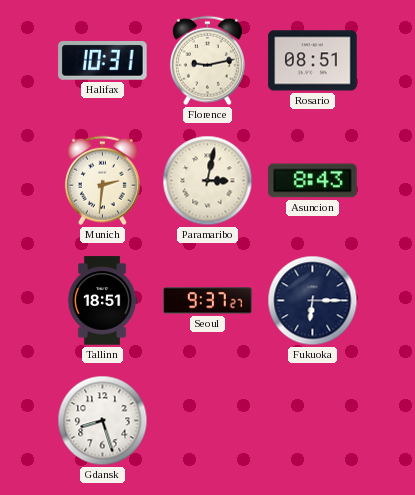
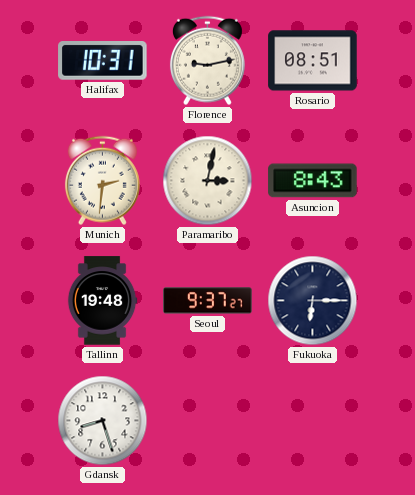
Tallinn: 18:51 -> 19:48
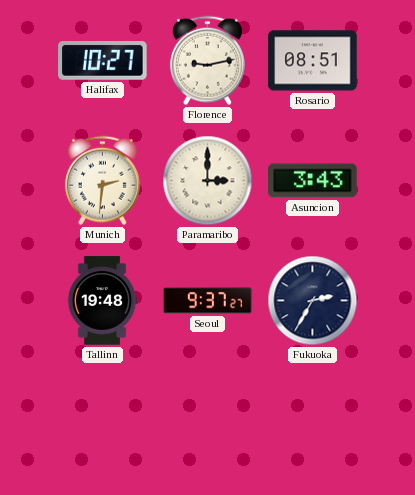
Halifax: 10:31 -> 10:27
Paramaribo: 3:02 -> 3:00
Asuncion: 8:43 -> 3:43
Fukuoka: 6:15 -> 2:35
Gdansk: 8:27 -> none
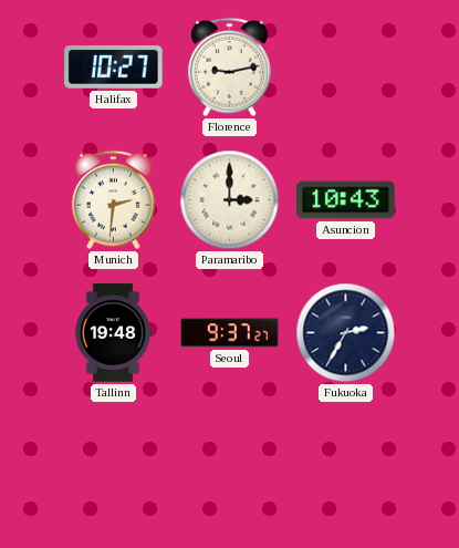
Rosario: 08:51 -> none
Asuncion: 3:43 -> 10:43
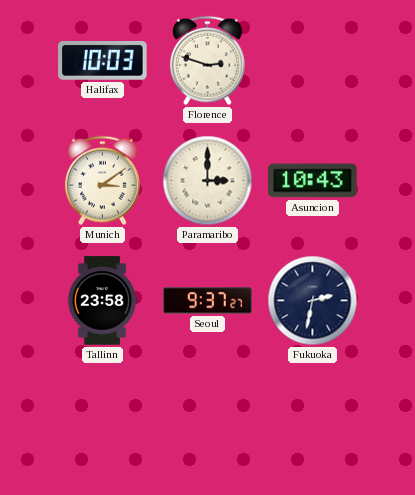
Halifax: 10:27 -> 10:03
Florence: 9:13 -> 2:48
Munich: 2:31 -> 3:09
Tallinn: 19:48 -> 23:58
Fukuoka: 2:35 -> 2:32
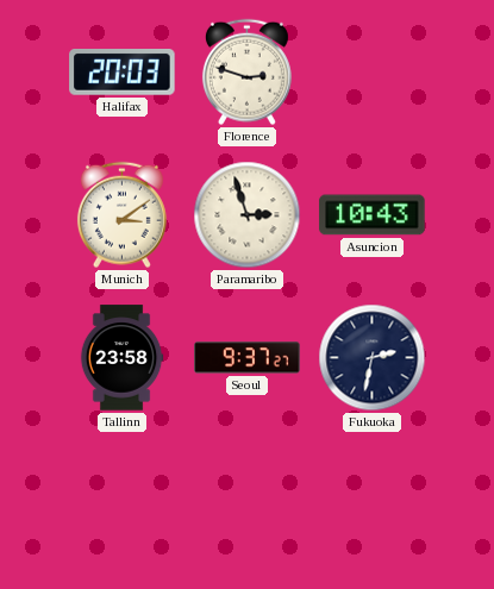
Halifax: 10:03 -> 20:03
Paramaribo: 3:00 -> 2:57
